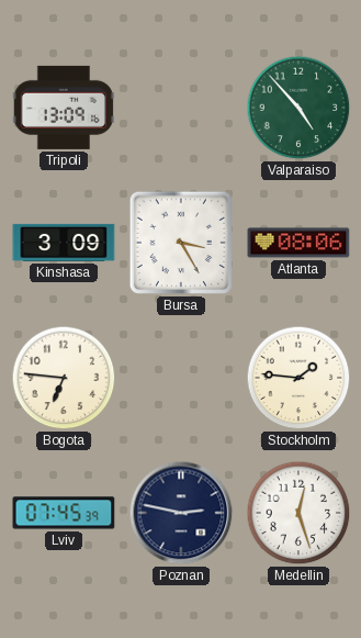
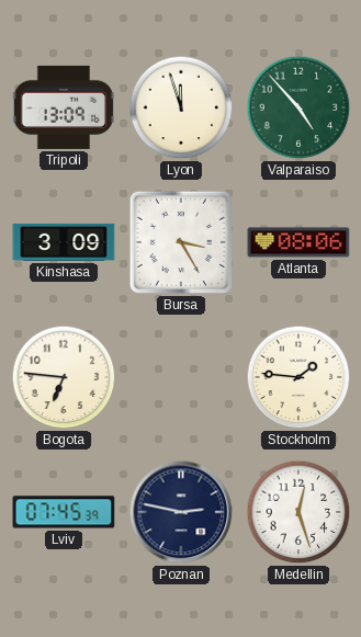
Lyon: none -> 11:57
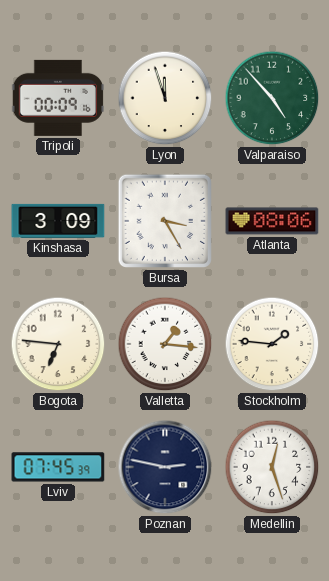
Tripoli: 13:09 -> 00:09
Valletta: none -> 1:16
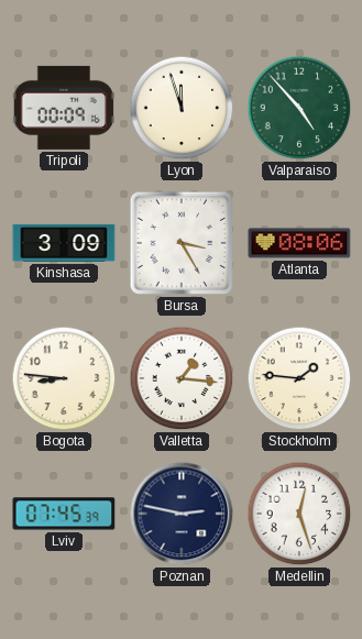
Bogota: 6:46 -> 8:46
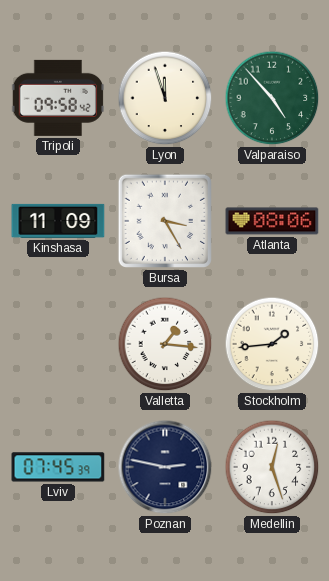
Tripoli: 00:09 -> 09:58
Kinshasa: 3:09 -> 11:09
Bogota: 8:46 -> none
Stockholm: 1:46 -> 1:44
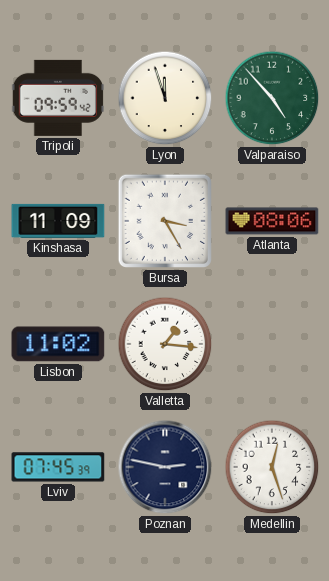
Tripoli: 09:58 -> 09:59
Lisbon: none -> 11:02
Stockholm: 1:44 -> none
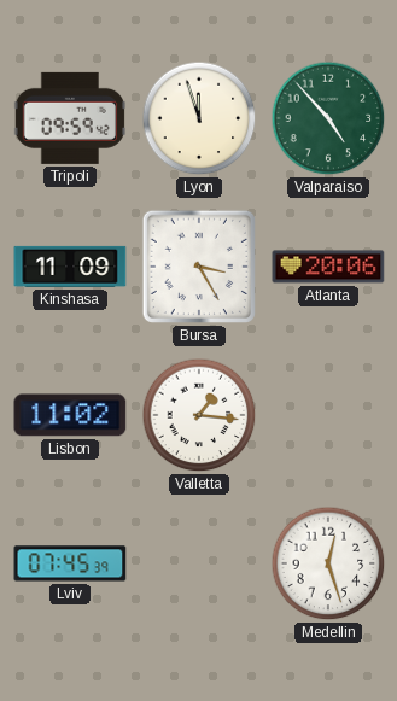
Atlanta: 08:06 -> 20:06
Poznan: 2:47 -> none
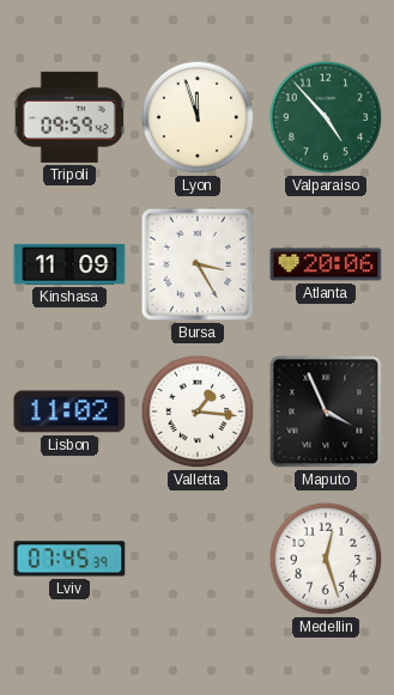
Maputo: none -> 3:56
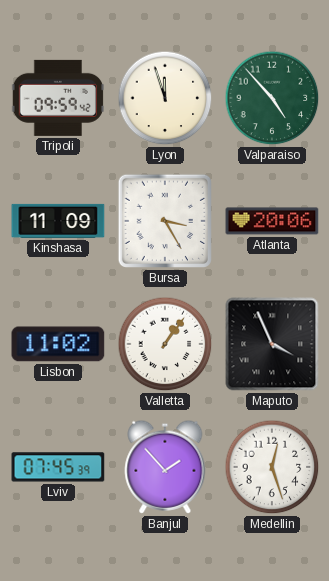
Valletta: 1:16 -> 1:06
Banjul: none -> 1:53
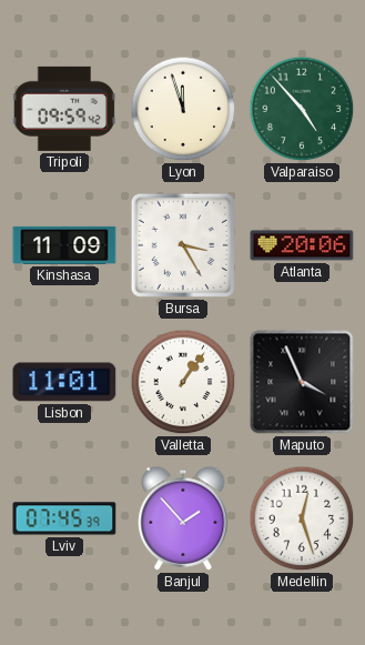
Lisbon: 11:02 -> 11:01
